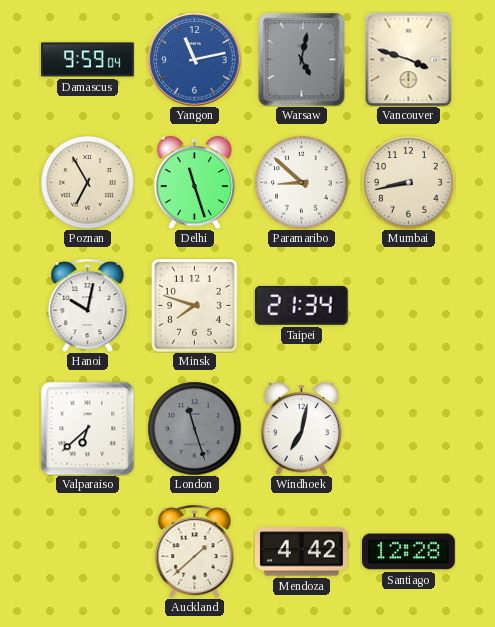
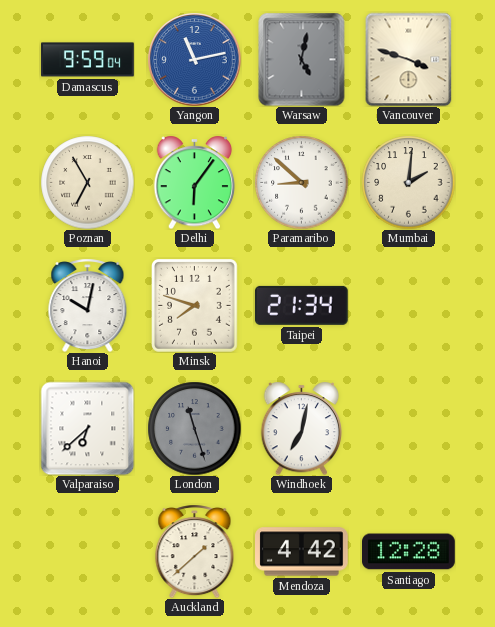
Delhi: 11:27 -> 6:06
Mumbai: 8:43 -> 2:01
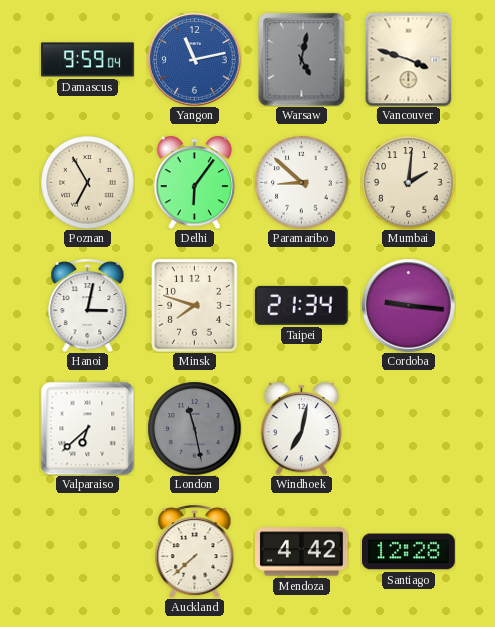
Hanoi: 10:02 -> 3:02
Cordoba: none -> 9:16
London: 11:27 -> 11:28
Auckland: 1:38 -> 7:38
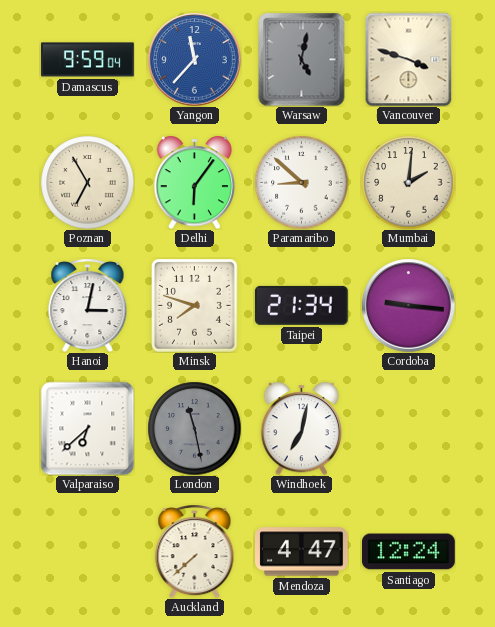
Yangon: 11:13 -> 11:37
Mendoza: 4:42 -> 4:47
Santiago: 12:28 -> 12:24
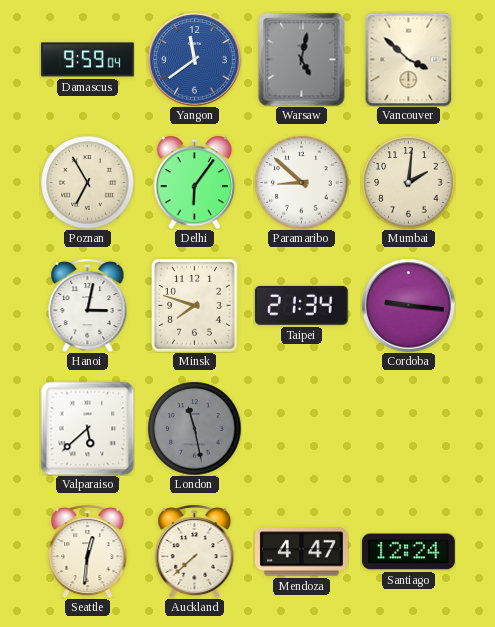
Yangon: 11:37 -> 11:39
Vancouver: 3:48 -> 3:52
Valparaiso: 6:38 -> 5:38
Windhoek: 7:02 -> none
Seattle: none -> 12:31
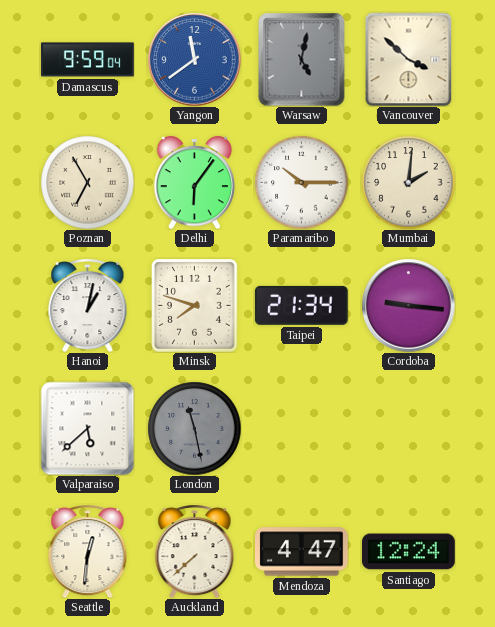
Paramaribo: 8:52 -> 10:15
Hanoi: 3:02 -> 1:02
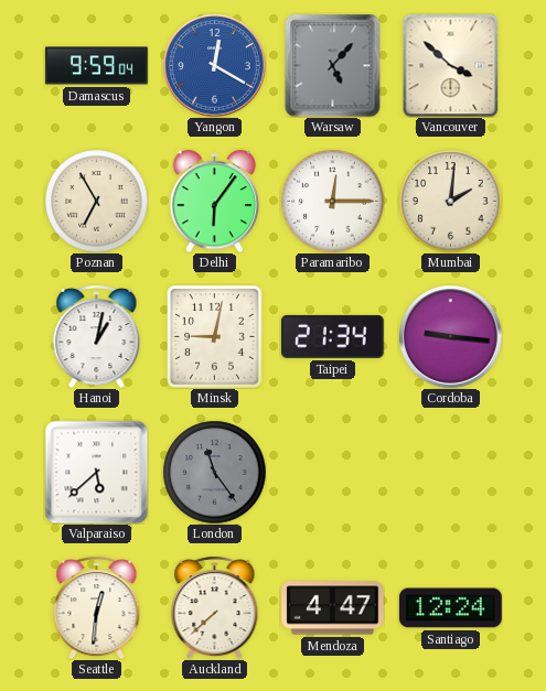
Yangon: 11:39 -> 12:20
Warsaw: 5:02 -> 5:07
Paramaribo: 10:15 -> 12:15
Minsk: 7:48 -> 9:02
London: 11:28 -> 11:24
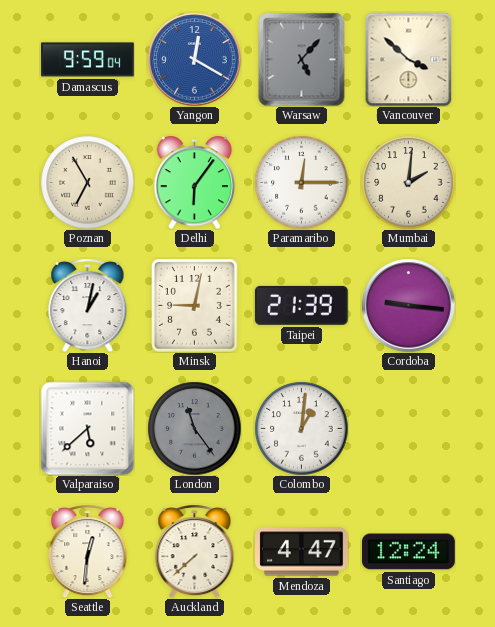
Taipei: 21:34 -> 21:39
Colombo: none -> 1:01
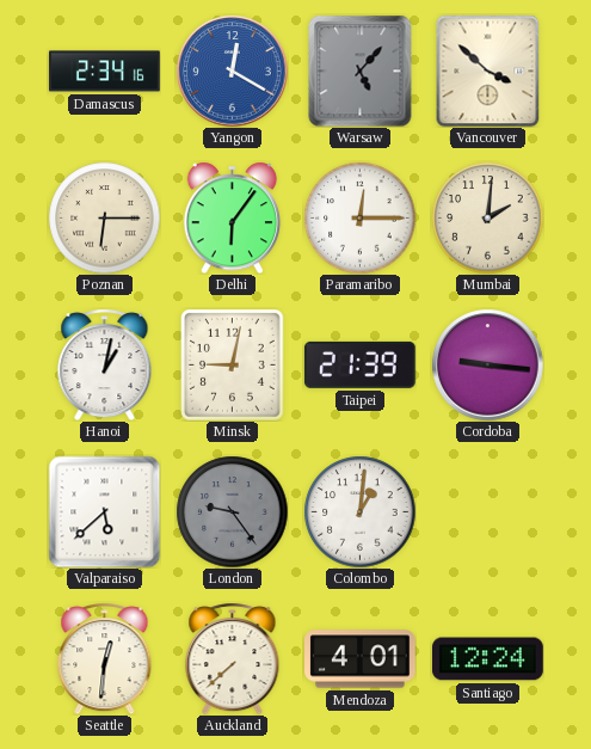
Damascus: 9:59 -> 2:34
Poznan: 6:55 -> 6:15
London: 11:24 -> 9:24
Mendoza: 4:47 -> 4:01
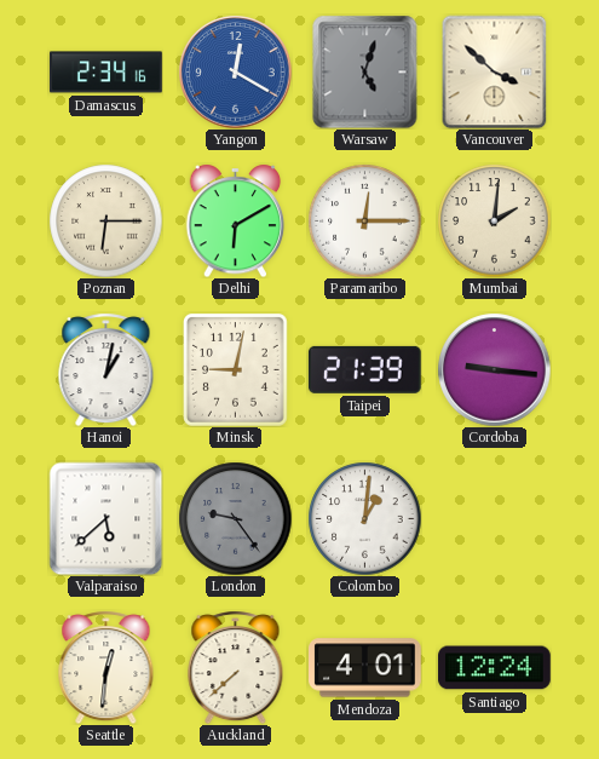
Warsaw: 5:07 -> 5:03
Delhi: 6:06 -> 6:10
